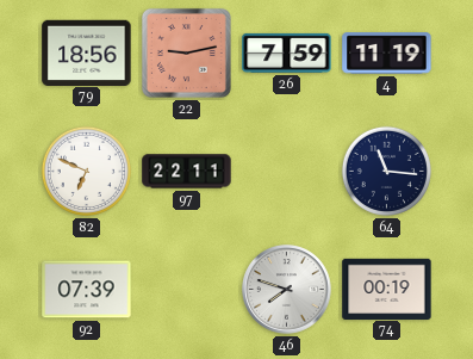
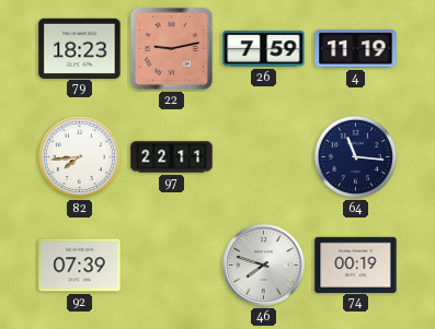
79: 18:56 -> 18:23
82: 6:49 -> 7:44
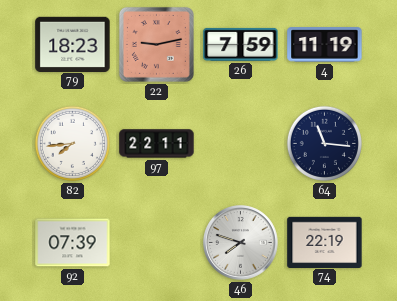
74: 00:19 -> 22:19
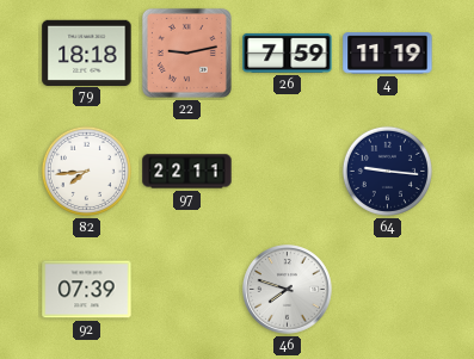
79: 18:23 -> 18:18
64: 11:16 -> 9:16
74: 22:19 -> none
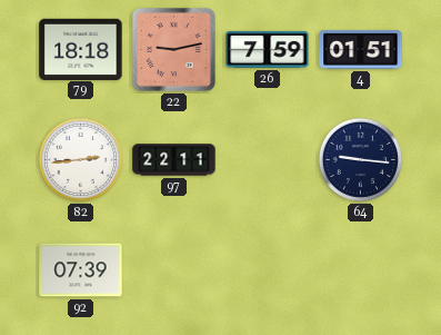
4: 11:19 -> 01:51
82: 7:44 -> 2:44
46: 7:48 -> none
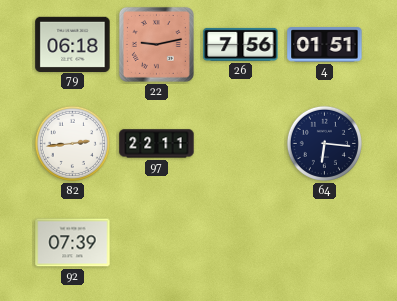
79: 18:18 -> 06:18
26: 7:59 -> 7:56
64: 9:16 -> 6:16
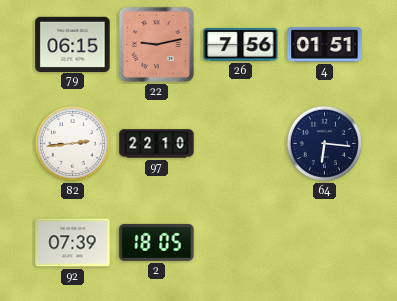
79: 06:18 -> 06:15
97: 22:11 -> 22:10
2: none -> 18:05
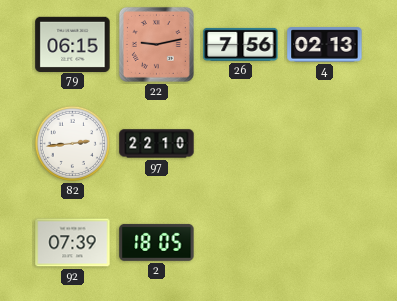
4: 01:51 -> 02:13
64: 6:16 -> none
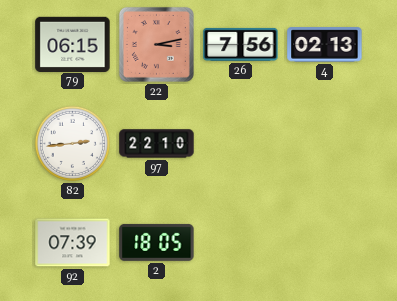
22: 9:13 -> 3:13
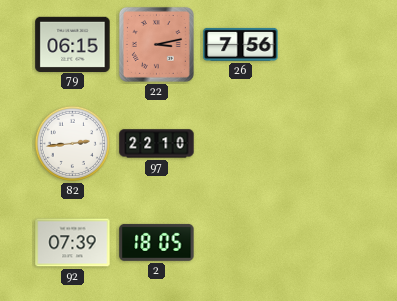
4: 02:13 -> none
